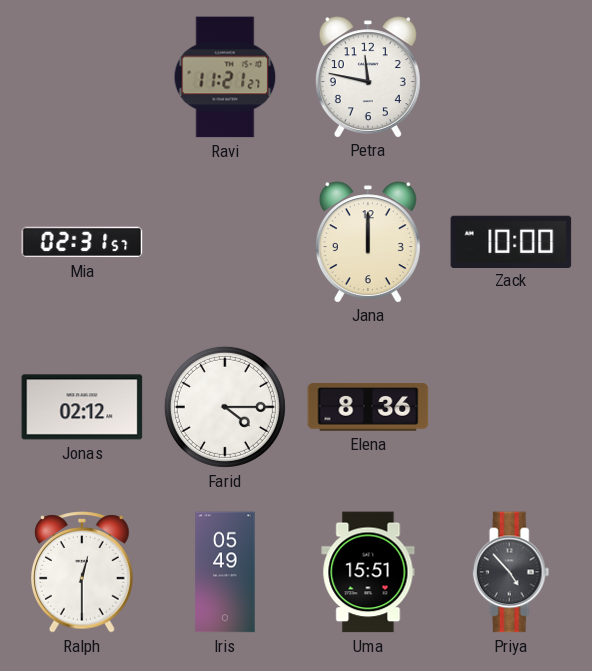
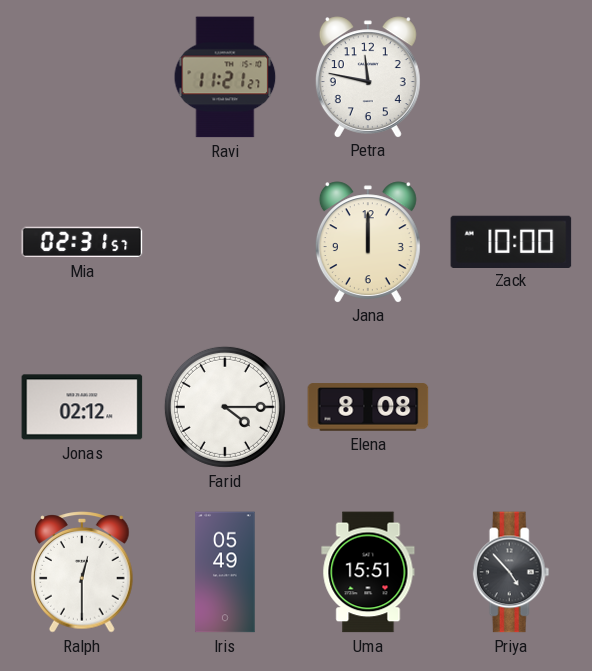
Elena: 8:36 -> 8:08
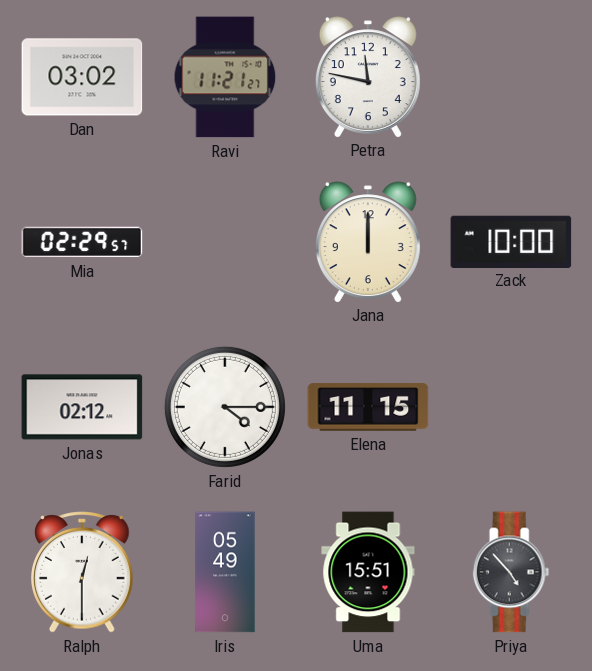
Dan: none -> 03:02
Mia: 02:31 -> 02:29
Elena: 8:08 -> 11:15
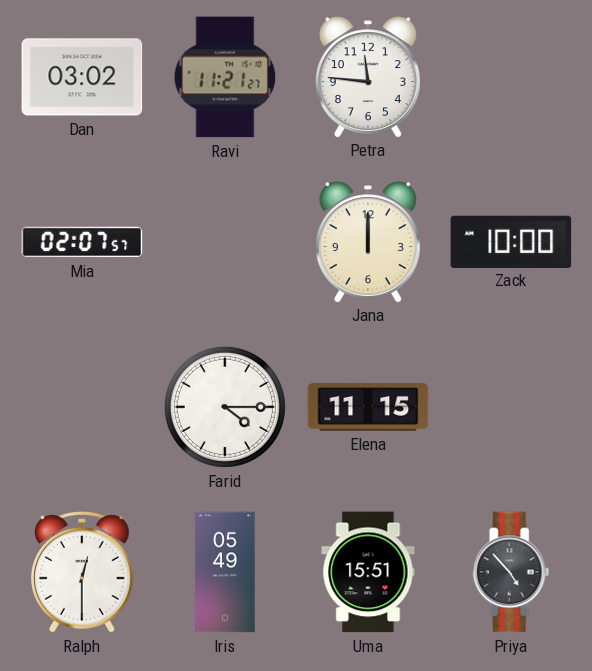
Petra: 11:47 -> 11:46
Mia: 02:29 -> 02:07
Jonas: 02:12 -> none
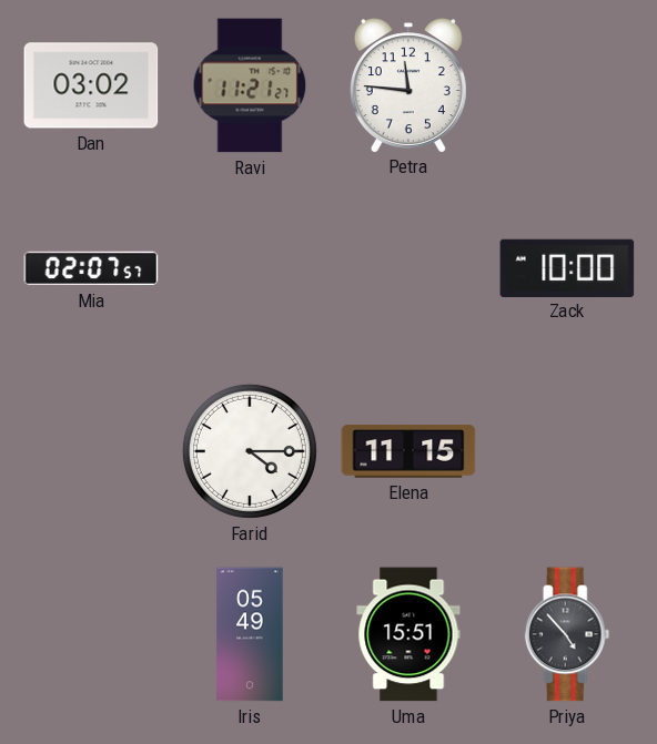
Jana: 12:00 -> none
Ralph: 12:30 -> none
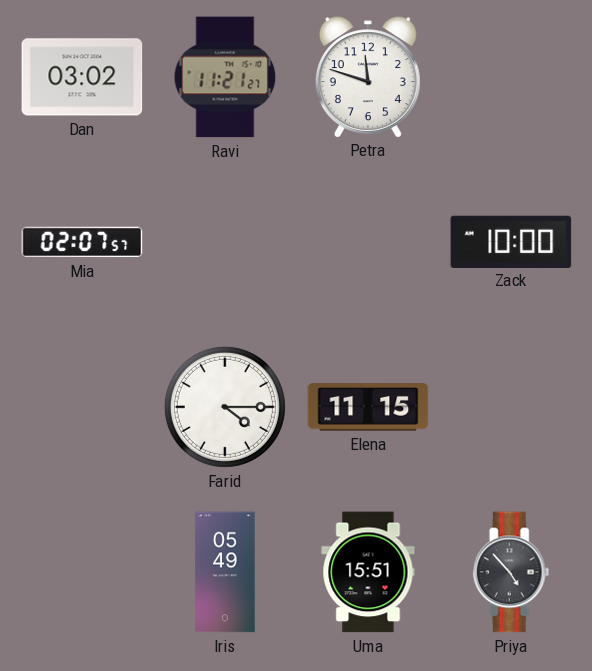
Petra: 11:46 -> 11:48
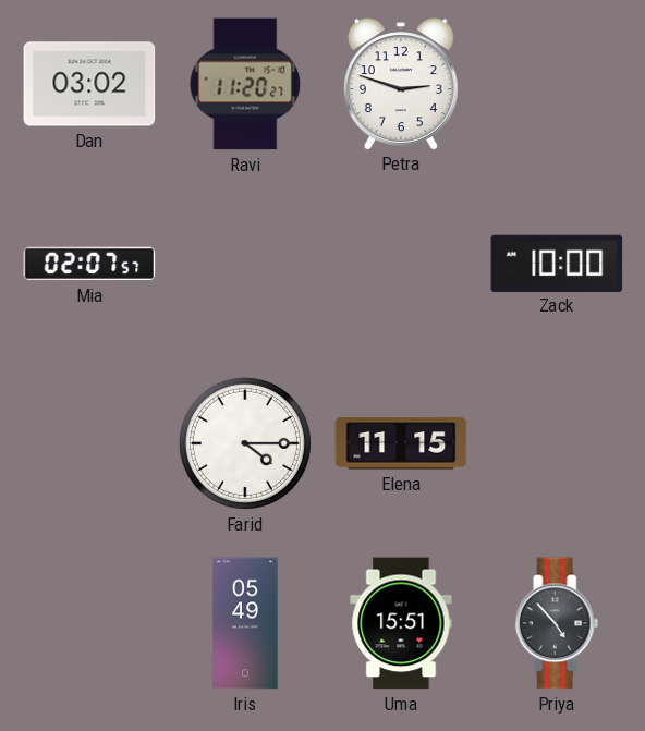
Ravi: 11:21 -> 11:20
Petra: 11:48 -> 2:48
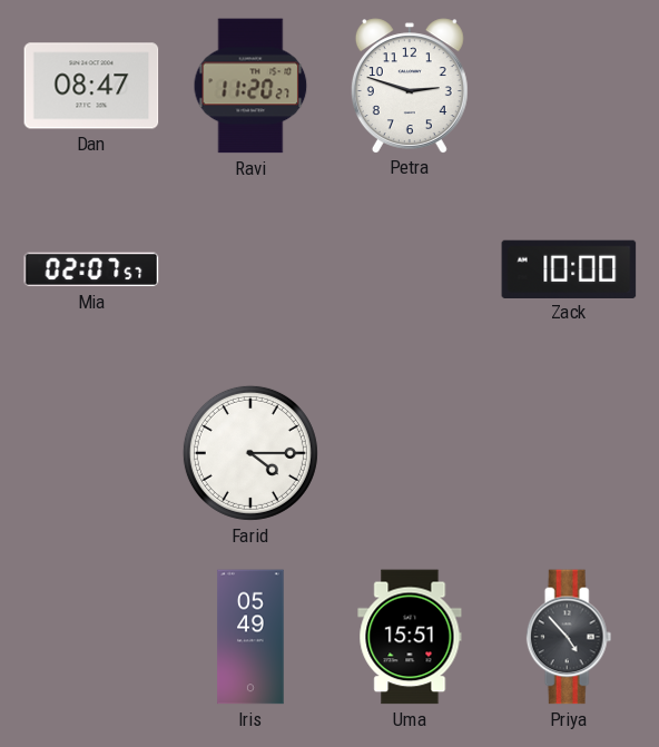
Dan: 03:02 -> 08:47
Elena: 11:15 -> none
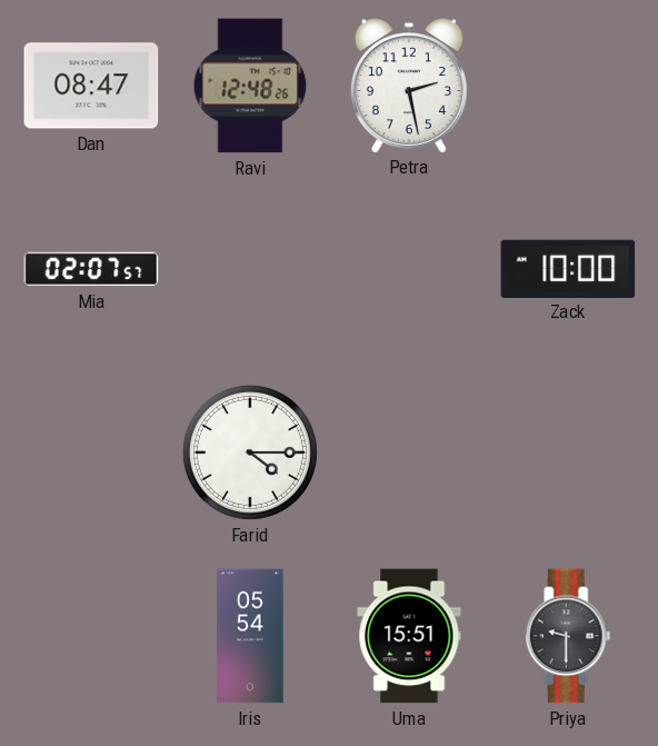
Ravi: 11:20 -> 12:48
Petra: 2:48 -> 2:28
Iris: 05:49 -> 05:54
Priya: 4:53 -> 9:30
